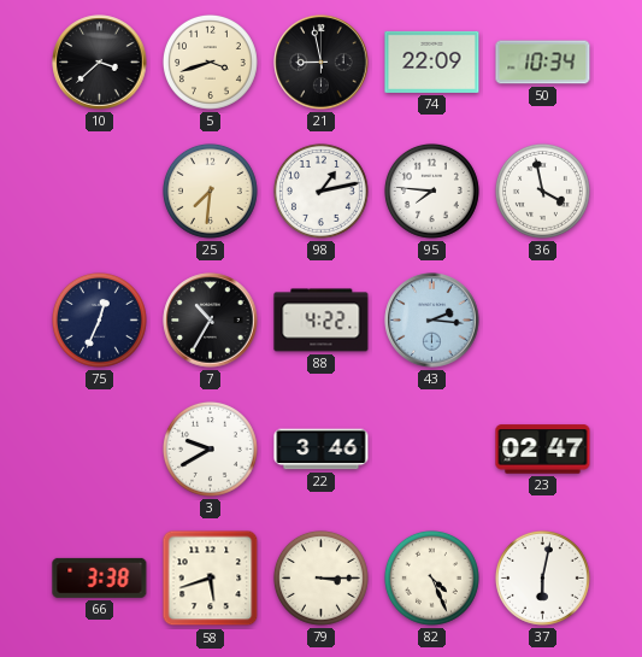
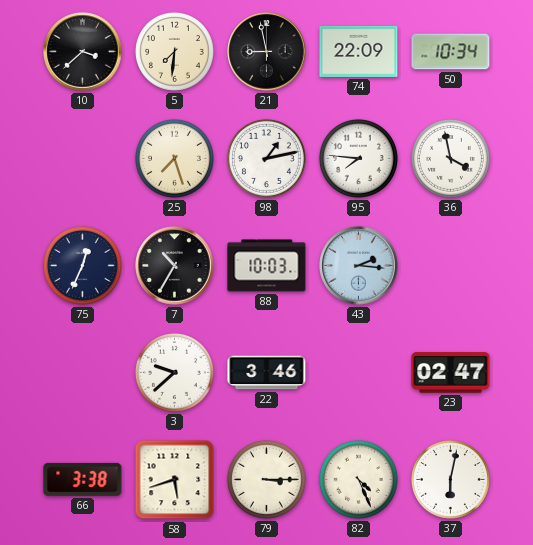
5: 3:42 -> 7:31
25: 7:31 -> 7:27
88: 4:22 -> 10:03
3: 9:40 -> 9:38
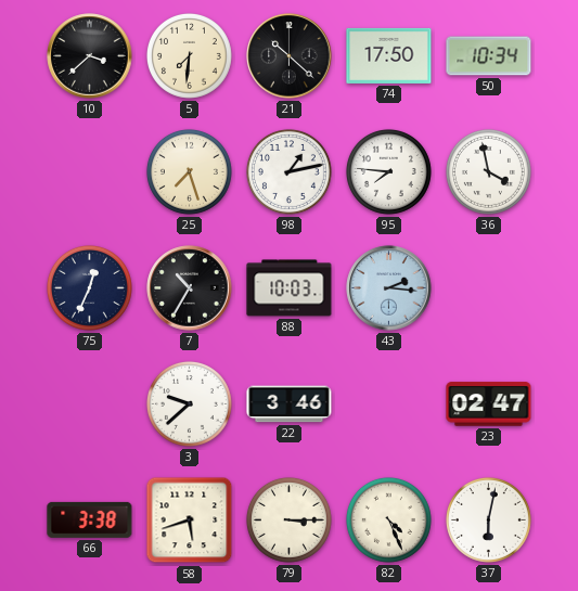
21: 8:58 -> 10:22
74: 22:09 -> 17:50
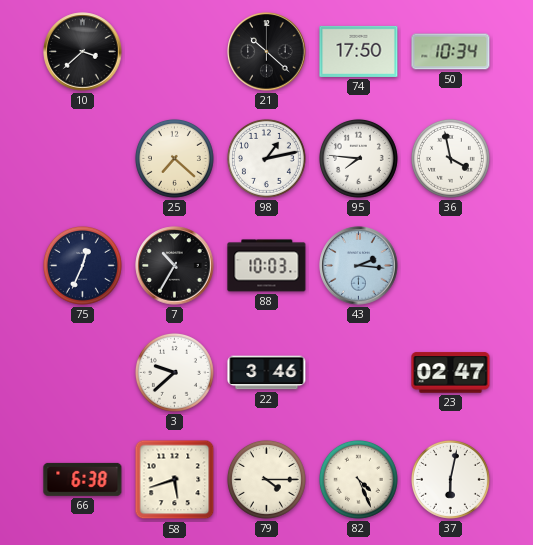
5: 7:31 -> none
25: 7:27 -> 7:22
66: 3:38 -> 6:38
79: 3:15 -> 4:15
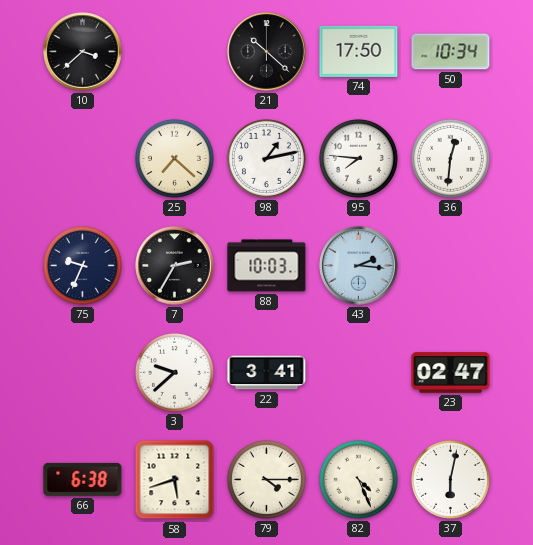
36: 3:58 -> 12:31
75: 12:34 -> 9:34
7: 10:35 -> 2:35
22: 3:46 -> 3:41
